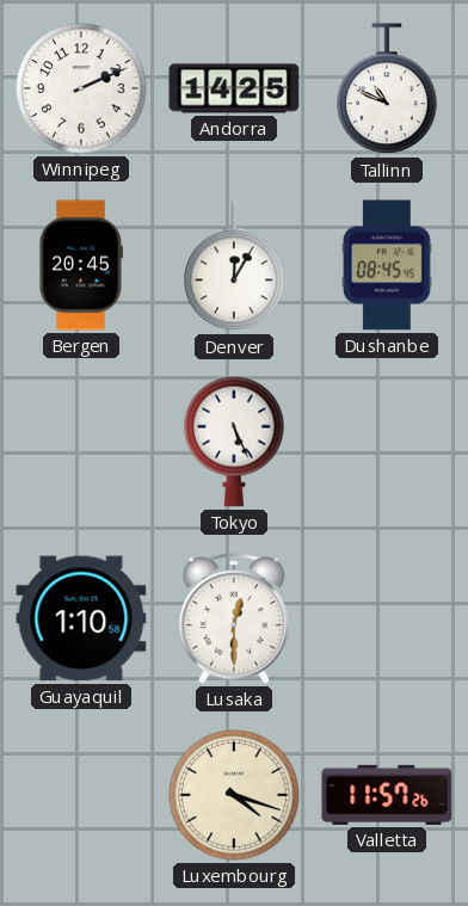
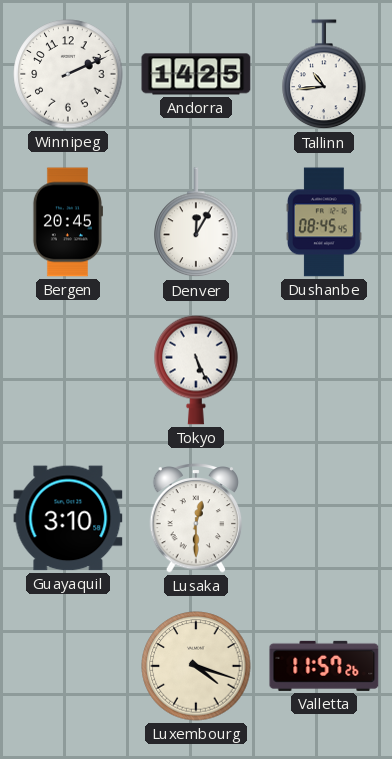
Tallinn: 10:49 -> 10:44
Guayaquil: 1:10 -> 3:10
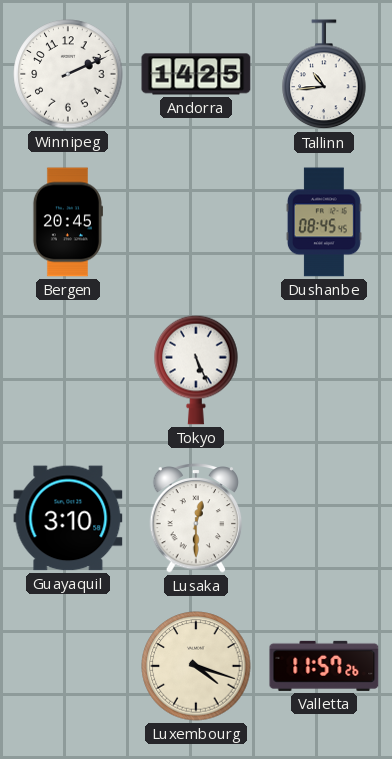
Denver: 12:05 -> none
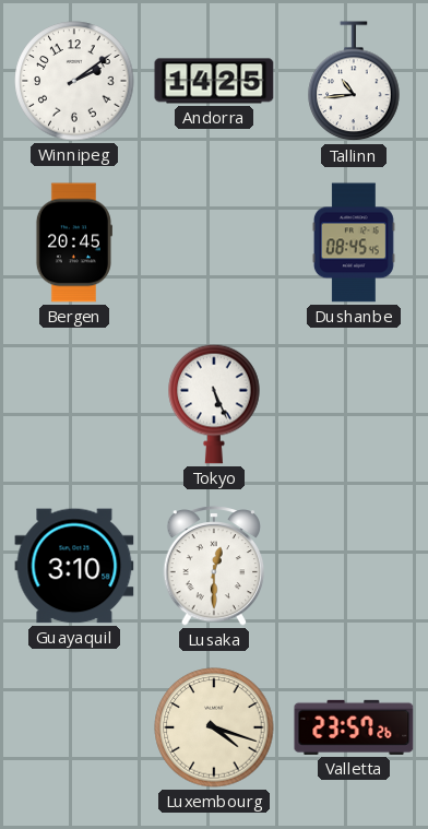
Winnipeg: 2:11 -> 2:09
Valletta: 11:57 -> 23:57
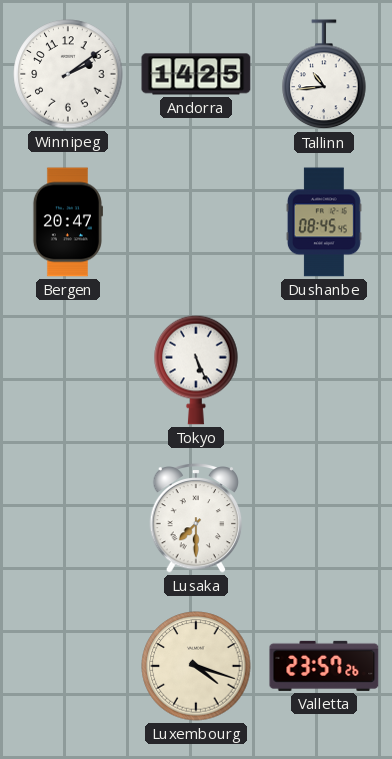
Bergen: 20:45 -> 20:47
Guayaquil: 3:10 -> none
Lusaka: 12:30 -> 7:30
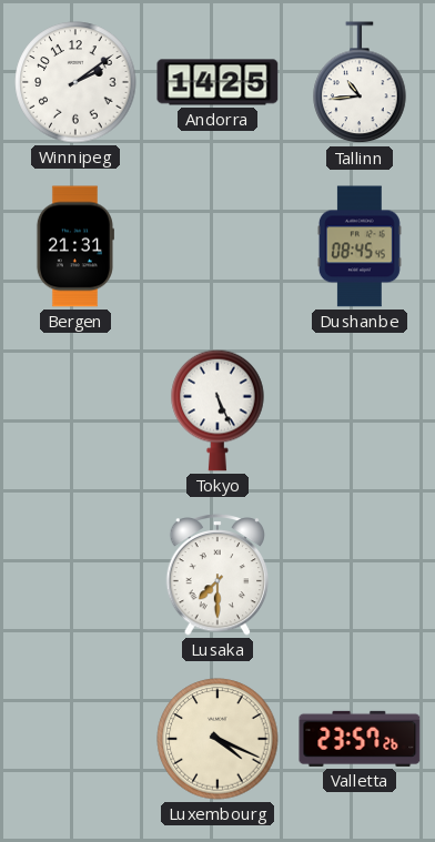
Bergen: 20:47 -> 21:31
Luxembourg: 4:18 -> 4:19
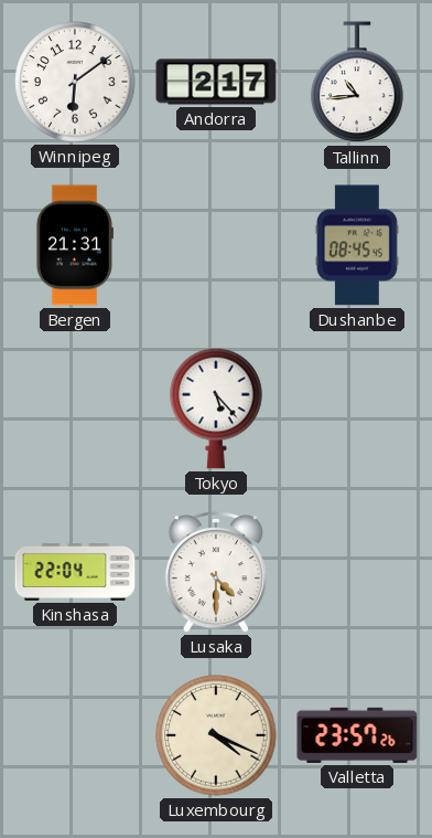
Winnipeg: 2:09 -> 6:09
Andorra: 14:25 -> 2:17
Tokyo: 5:26 -> 5:23
Kinshasa: none -> 22:04
Lusaka: 7:30 -> 4:30
